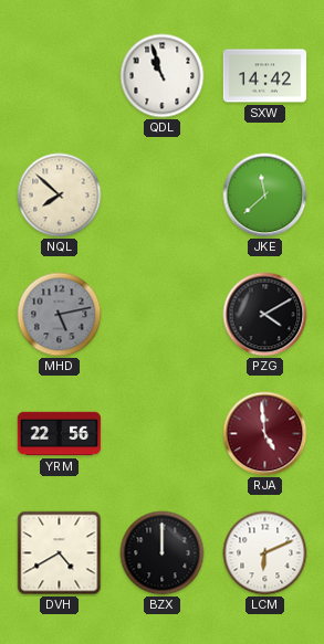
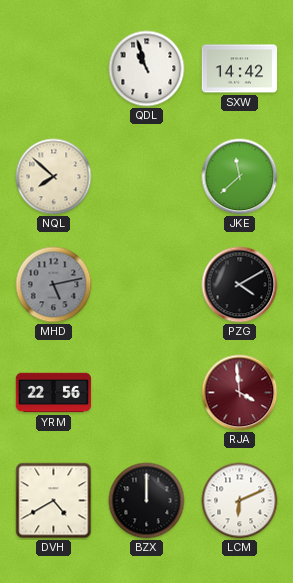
RJA: 4:59 -> 3:59
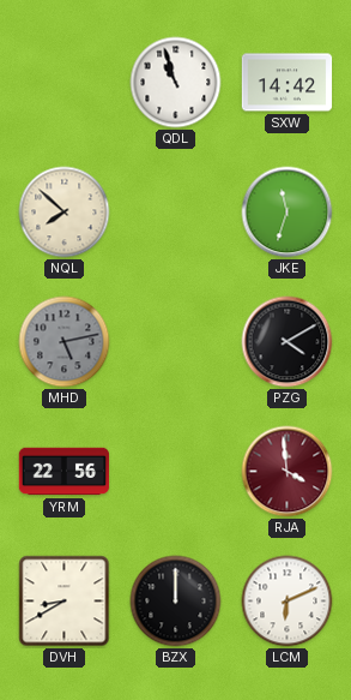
JKE: 11:38 -> 11:33
DVH: 4:40 -> 8:40
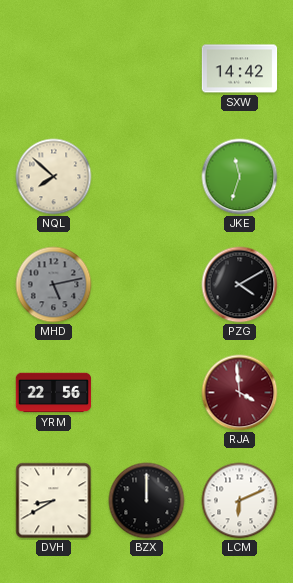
QDL: 10:57 -> none
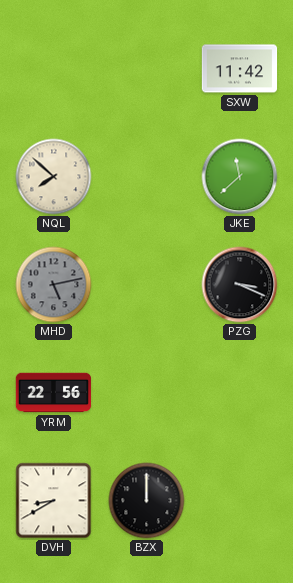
SXW: 14:42 -> 11:42
JKE: 11:33 -> 11:38
PZG: 4:10 -> 3:19
RJA: 3:59 -> none
LCM: 6:11 -> none
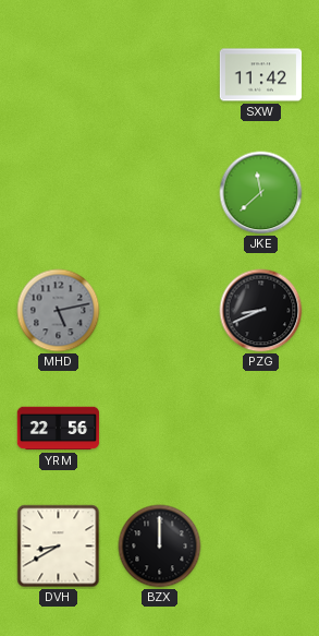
NQL: 7:52 -> none
PZG: 3:19 -> 8:41
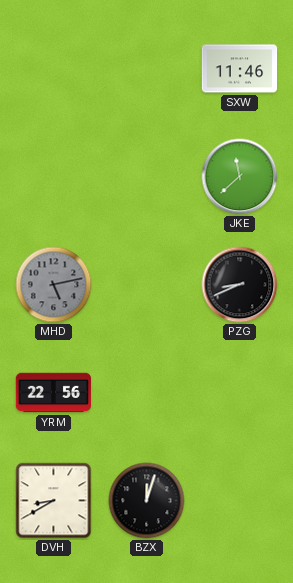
SXW: 11:42 -> 11:46
BZX: 12:00 -> 12:03
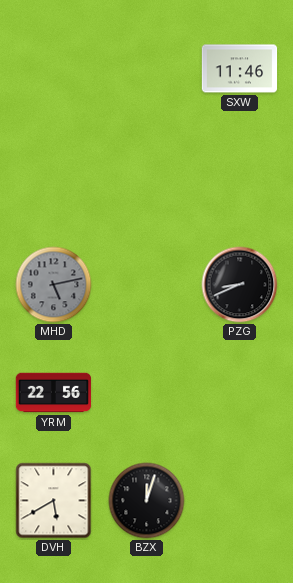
JKE: 11:38 -> none
DVH: 8:40 -> 5:40
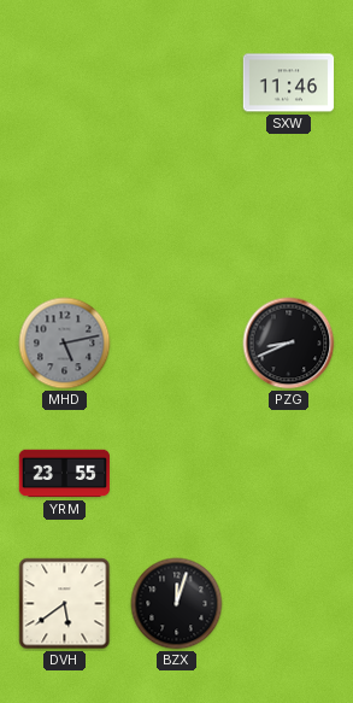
YRM: 22:56 -> 23:55
DVH: 5:40 -> 5:39
